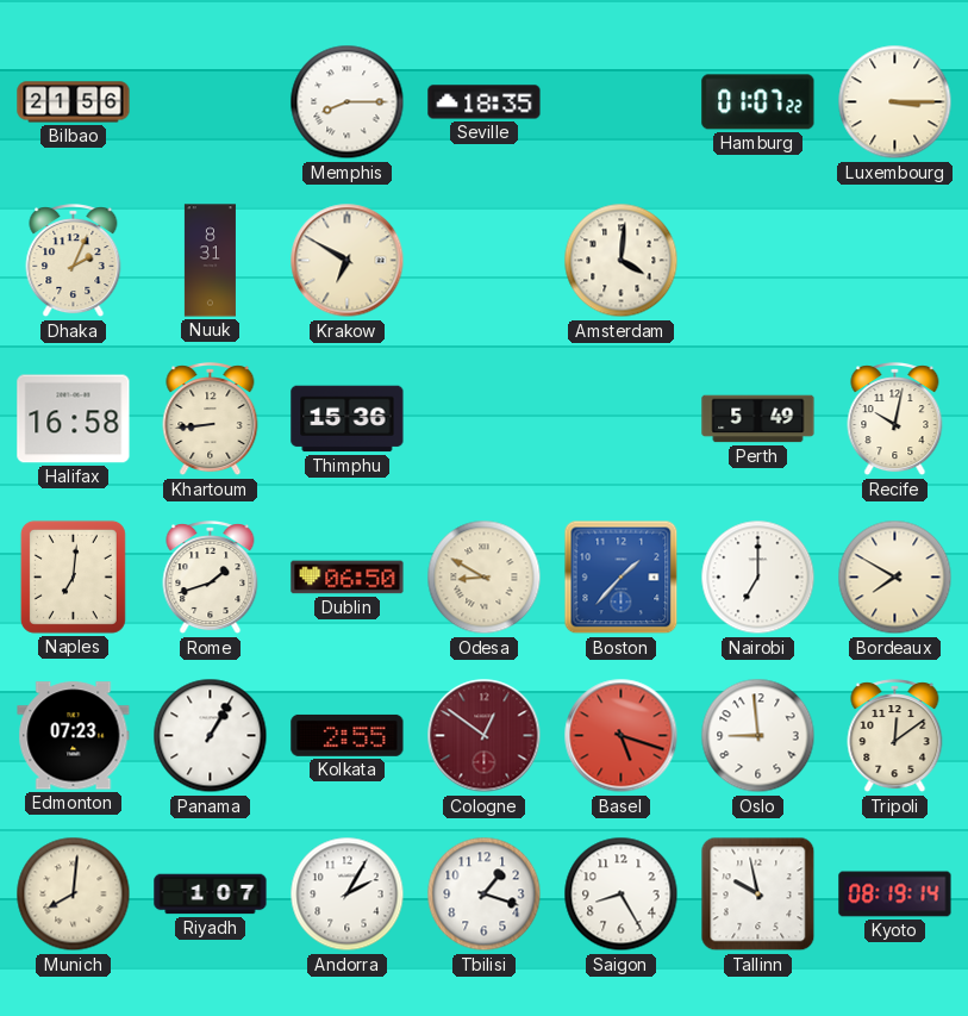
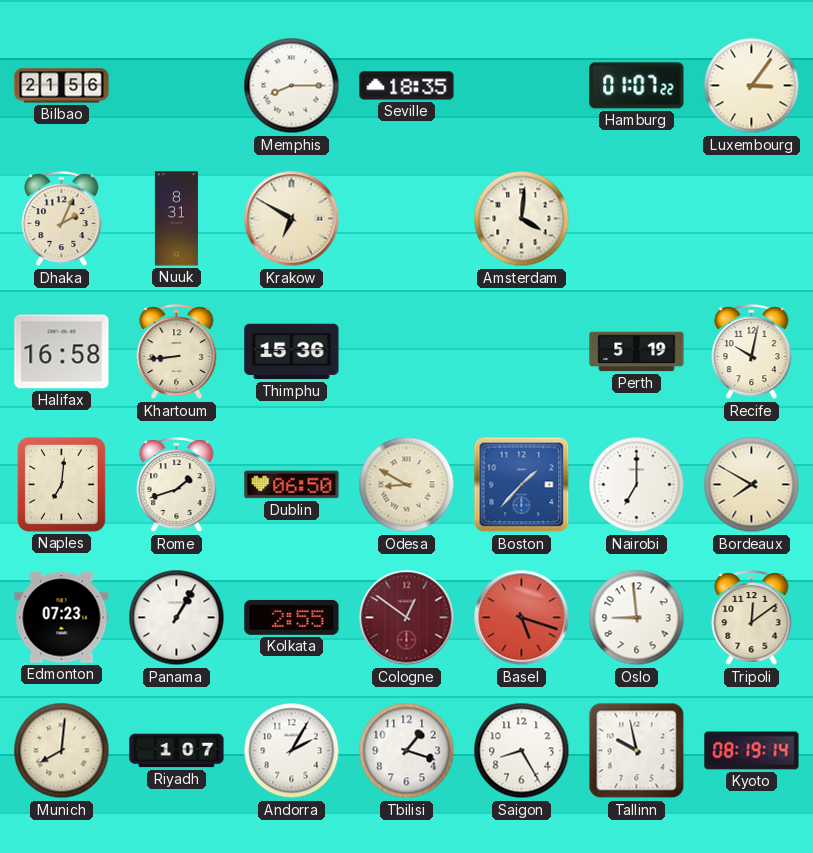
Luxembourg: 3:15 -> 3:06
Perth: 5:49 -> 5:19
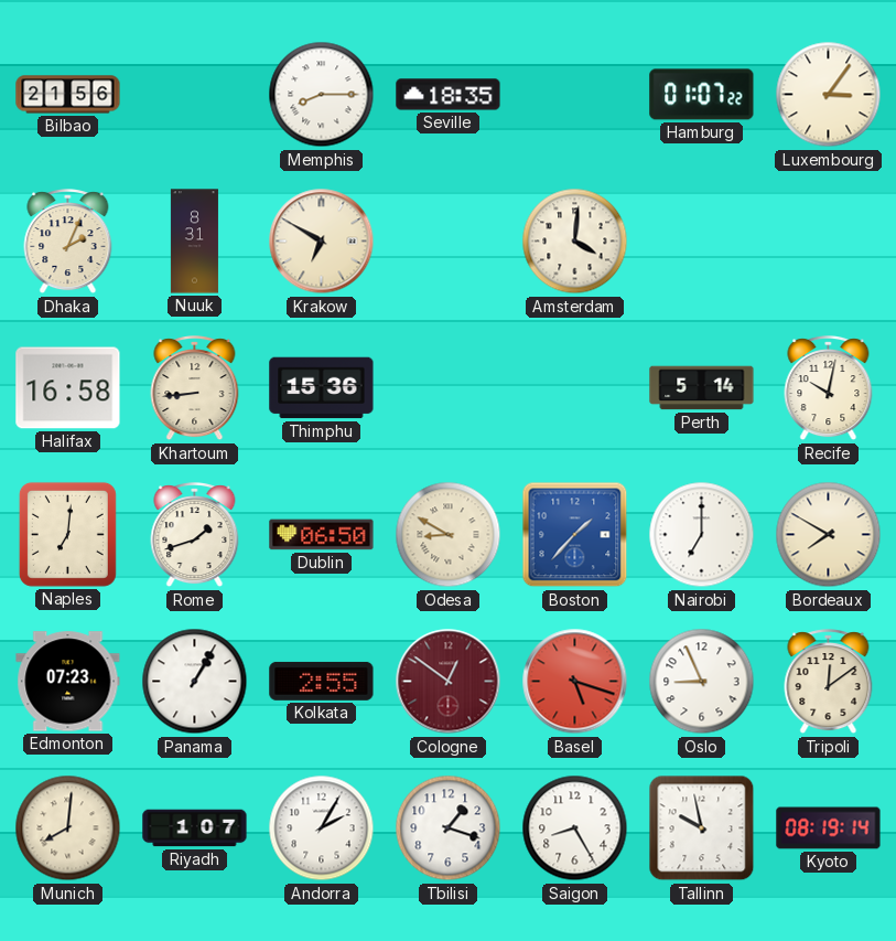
Perth: 5:19 -> 5:14
Oslo: 8:59 -> 8:56
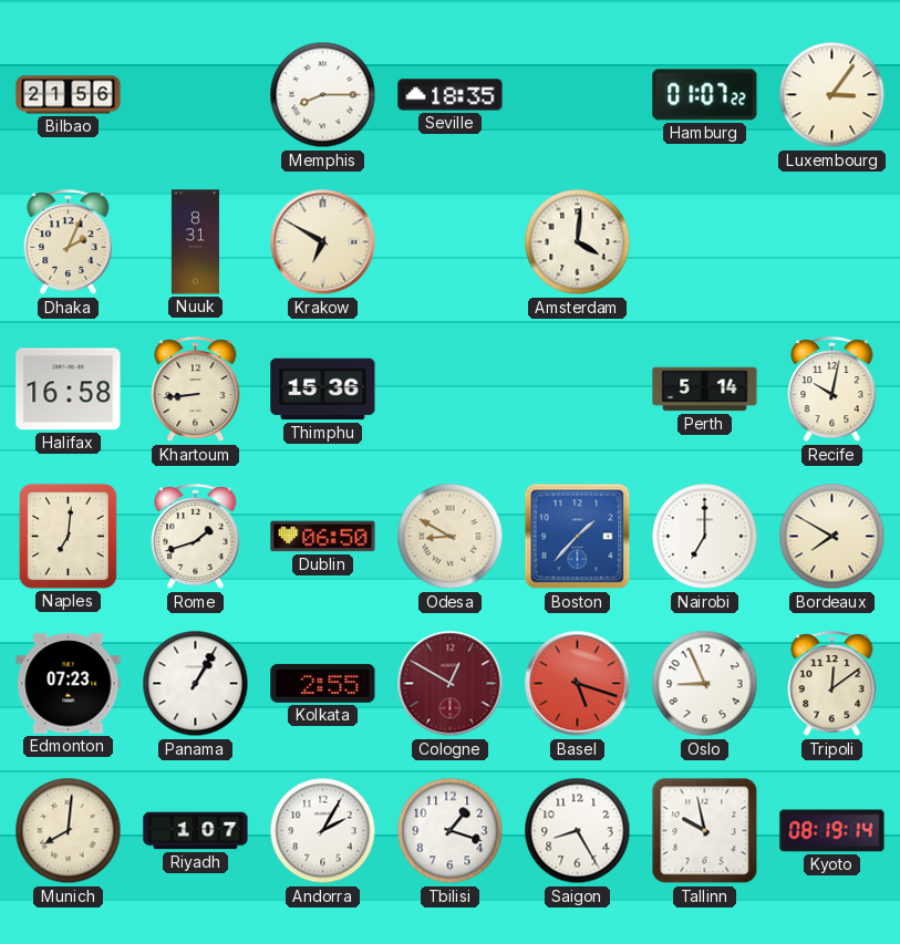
Cologne: 12:51 -> 12:50
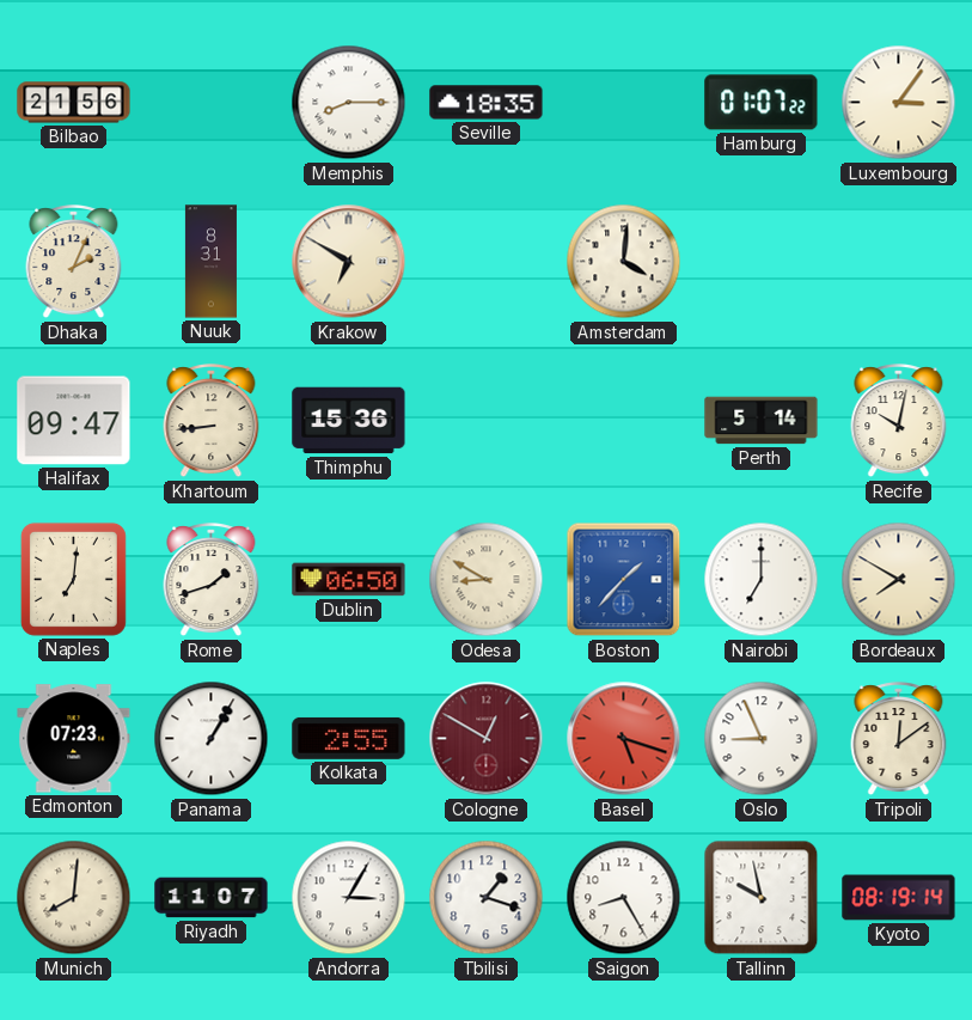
Halifax: 16:58 -> 09:47
Riyadh: 1:07 -> 11:07
Andorra: 2:05 -> 3:05
